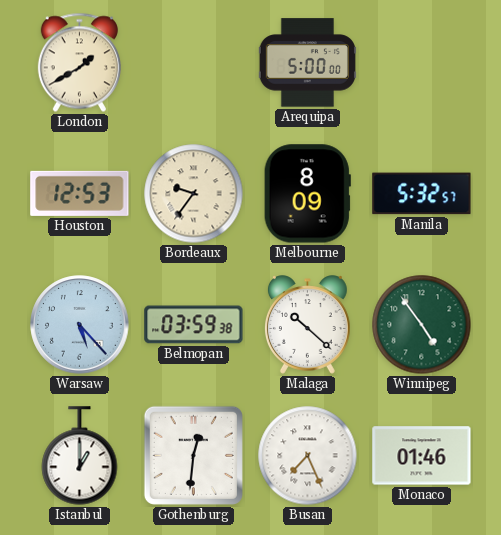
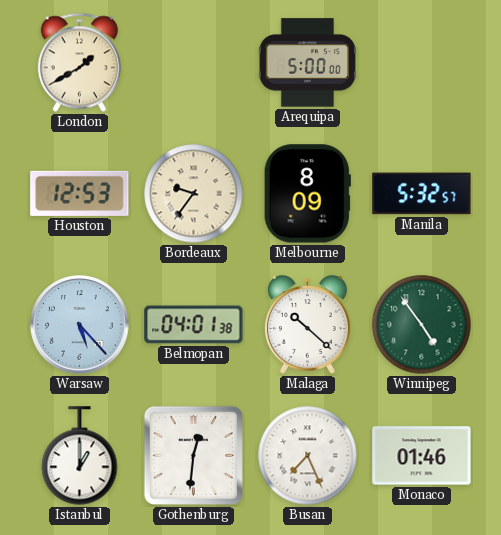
Belmopan: 03:59 -> 04:01
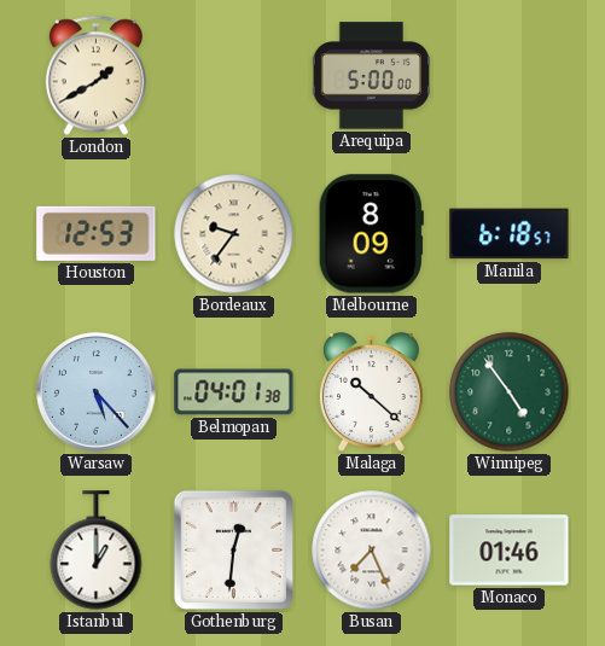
Manila: 5:32 -> 6:18
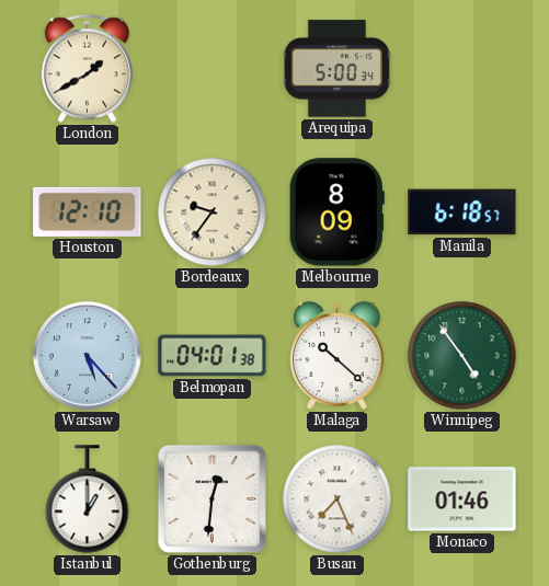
Arequipa: 5:00:00 -> 5:00:34
Houston: 12:53 -> 12:10
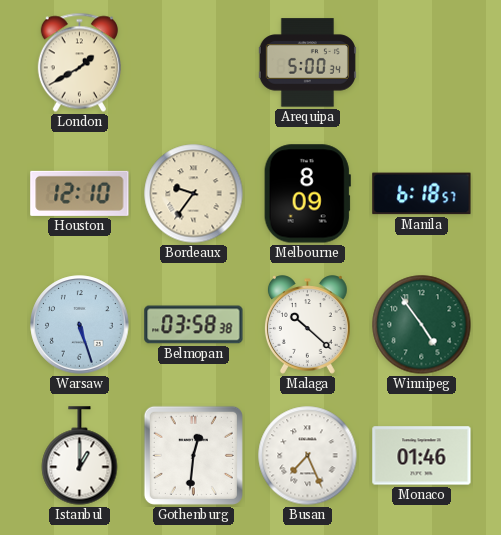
Warsaw: 5:23 -> 5:27
Belmopan: 04:01 -> 03:58
